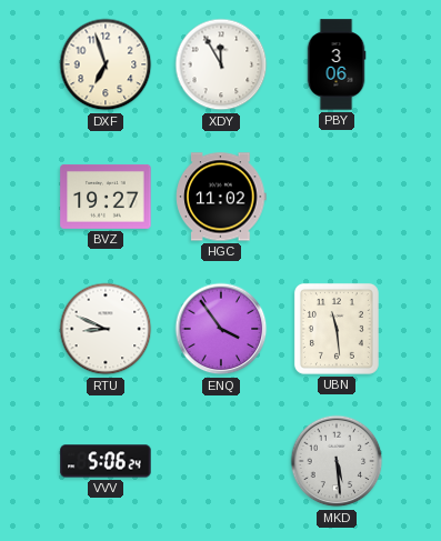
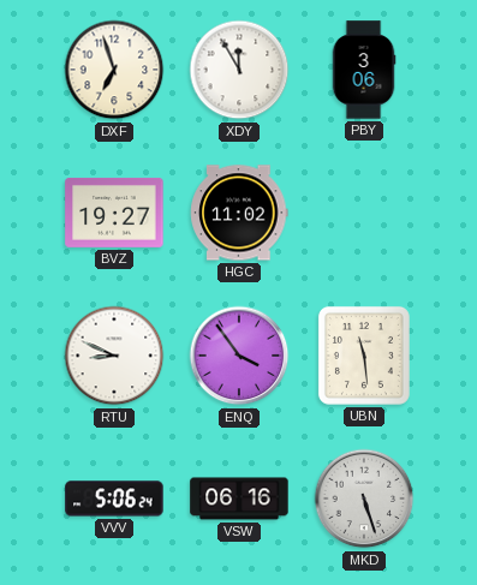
VSW: none -> 06:16
MKD: 5:29 -> 5:27
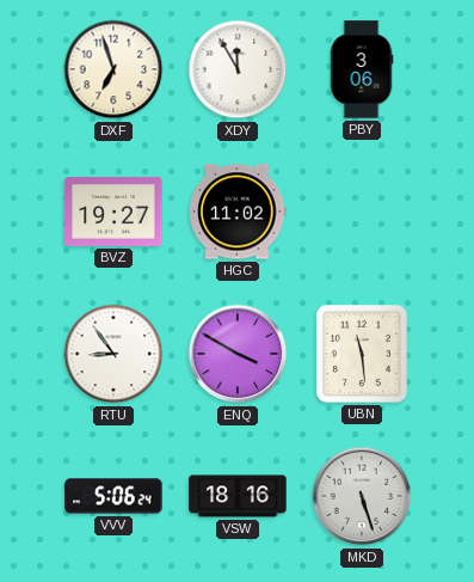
RTU: 8:49 -> 8:54
ENQ: 3:54 -> 3:50
VSW: 06:16 -> 18:16
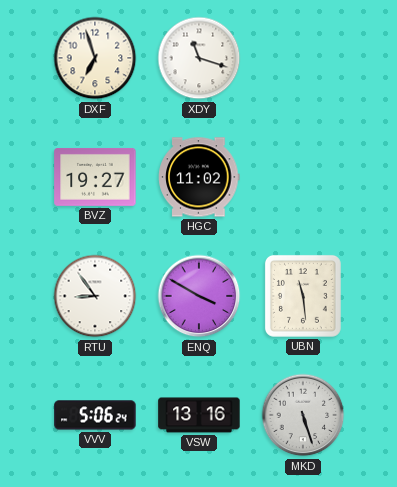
XDY: 11:55 -> 11:18
PBY: 3:06 -> none
VSW: 18:16 -> 13:16
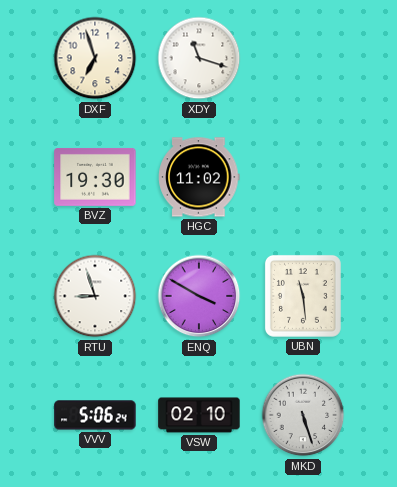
BVZ: 19:27 -> 19:30
RTU: 8:54 -> 8:57
VSW: 13:16 -> 02:10
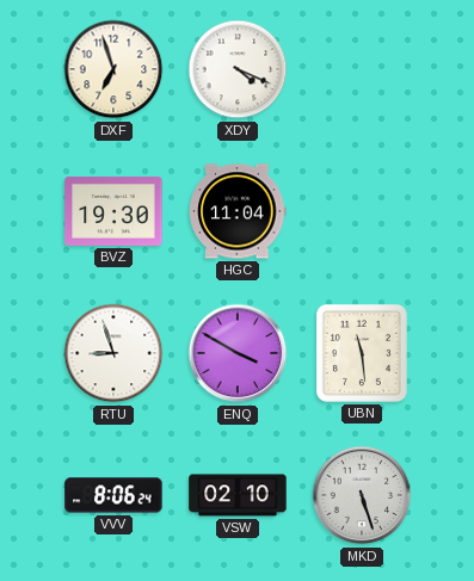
XDY: 11:18 -> 4:19
HGC: 11:02 -> 11:04
VVV: 5:06 -> 8:06
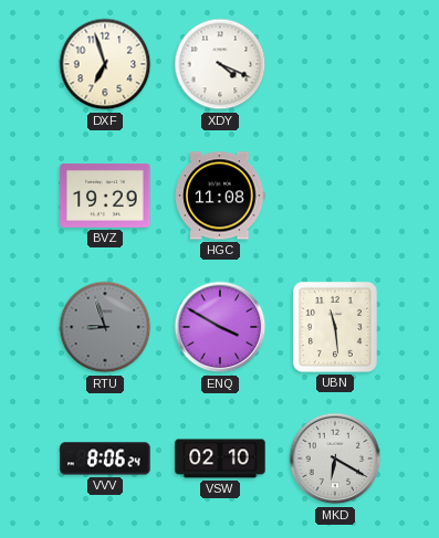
BVZ: 19:30 -> 19:29
HGC: 11:04 -> 11:08
RTU dial: white -> grey
MKD: 5:27 -> 6:20
